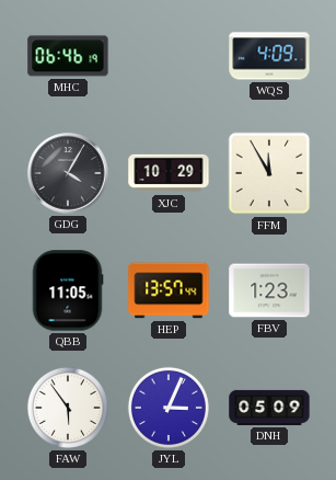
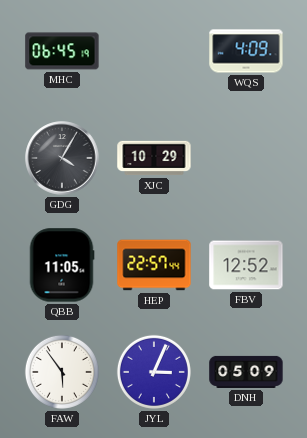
MHC: 06:46 -> 06:45
FFM: 11:55 -> none
HEP: 13:57 -> 22:57
FBV: 1:23 -> 12:52
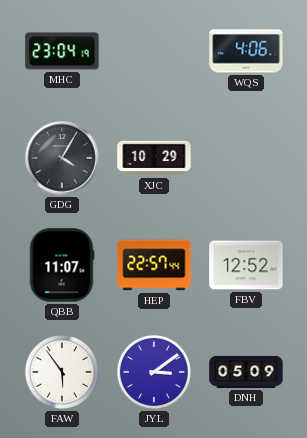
MHC: 06:45 -> 23:04
WQS: 4:09 -> 4:06
QBB: 11:05 -> 11:07
JYL: 3:04 -> 3:09
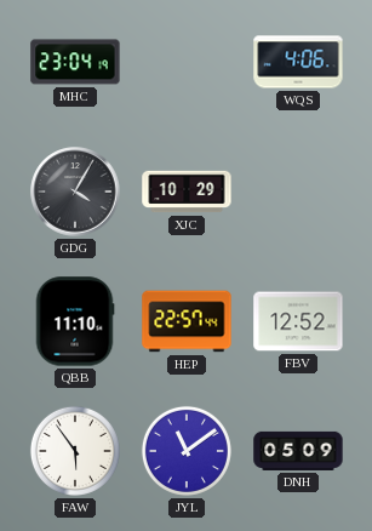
QBB: 11:07 -> 11:10
JYL: 3:09 -> 11:09
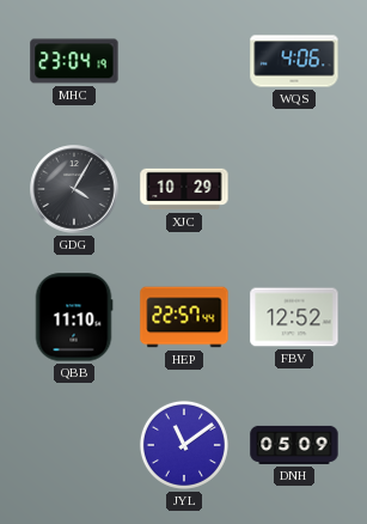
FAW: 5:54 -> none
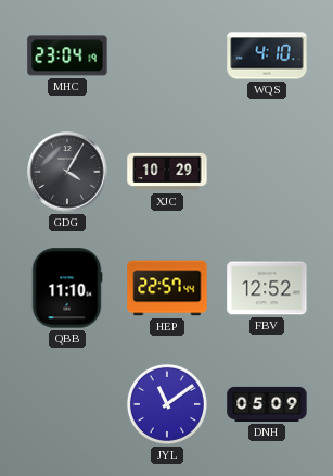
WQS: 4:06 -> 4:10
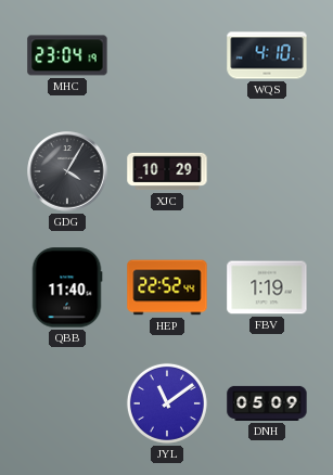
QBB: 11:10 -> 11:40
HEP: 22:57 -> 22:52
FBV: 12:52 -> 1:19
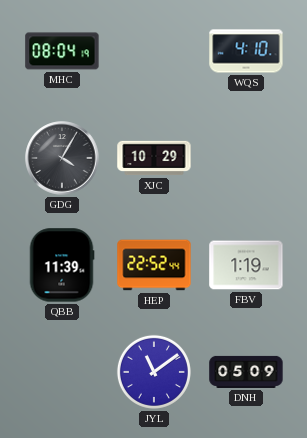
MHC: 23:04 -> 08:04
QBB: 11:40 -> 11:39
